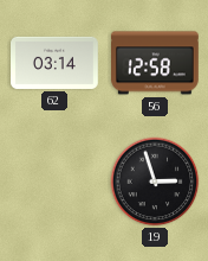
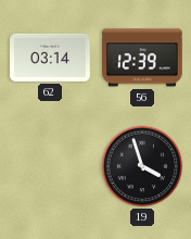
56: 12:58 -> 12:39
19: 2:57 -> 3:57
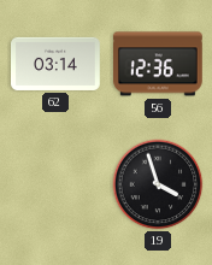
56: 12:39 -> 12:36
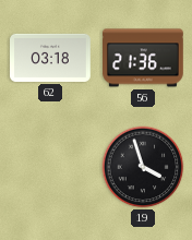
62: 03:14 -> 03:18
56: 12:36 -> 21:36
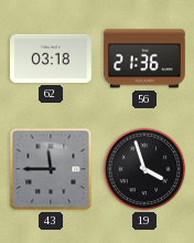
43: none -> 11:45
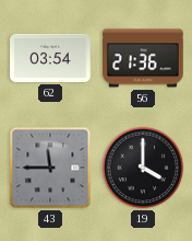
62: 03:18 -> 03:54
19: 3:57 -> 4:00
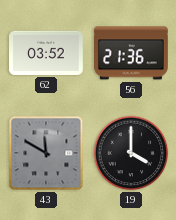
62: 03:54 -> 03:52
43: 11:45 -> 11:50
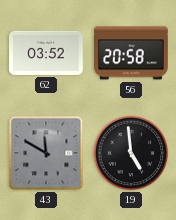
56: 21:36 -> 20:58
19: 4:00 -> 4:59
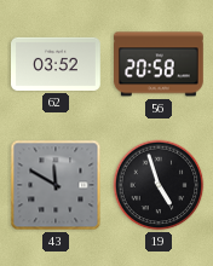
19: 4:59 -> 4:57
